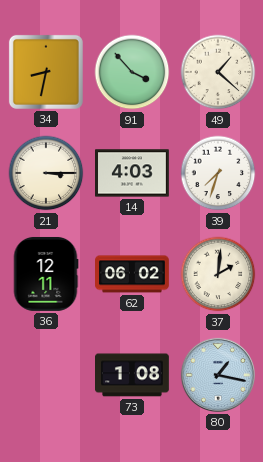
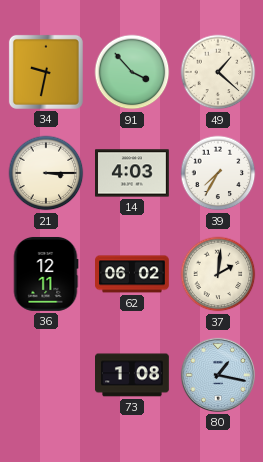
34: 8:32 -> 9:32
39: 7:33 -> 7:35
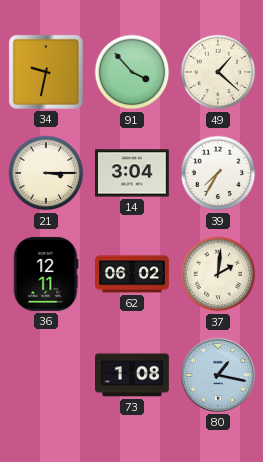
14: 4:03 -> 3:04
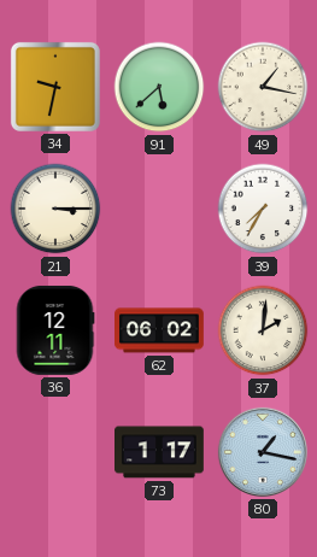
91: 3:53 -> 5:38
49: 1:22 -> 1:17
14: 3:04 -> none
73: 1:08 -> 1:17
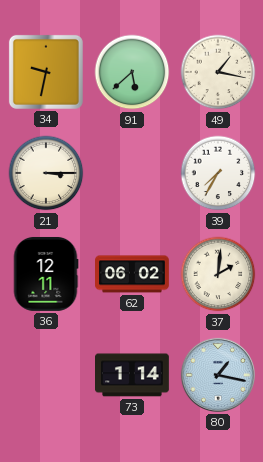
73: 1:17 -> 1:14
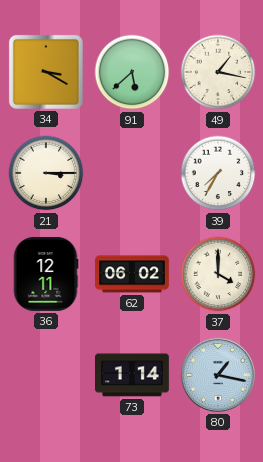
34: 9:32 -> 3:20
37: 2:01 -> 4:00
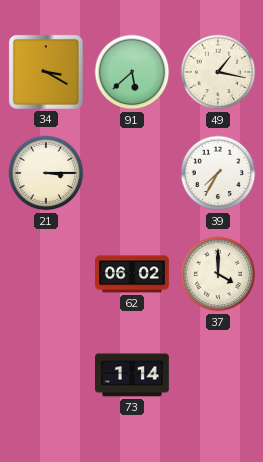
36: 12:11 -> none
80: 1:17 -> none
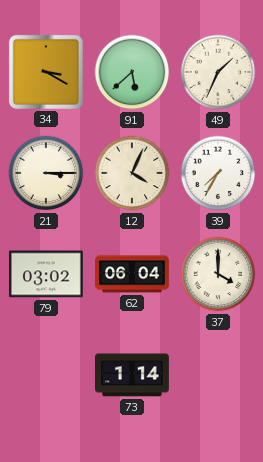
49: 1:17 -> 1:34
12: none -> 4:04
79: none -> 03:02
62: 06:02 -> 06:04
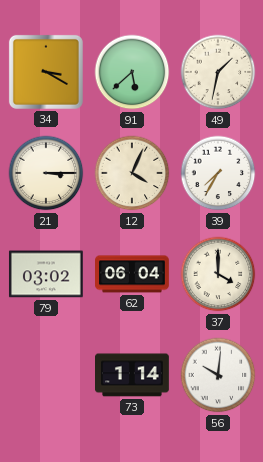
49: 1:34 -> 1:32
56: none -> 10:01
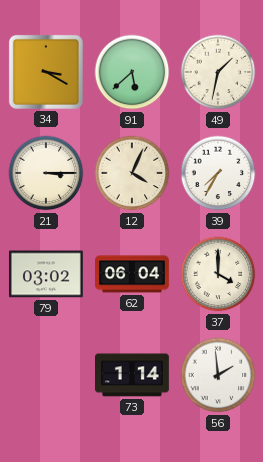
56: 10:01 -> 1:59
